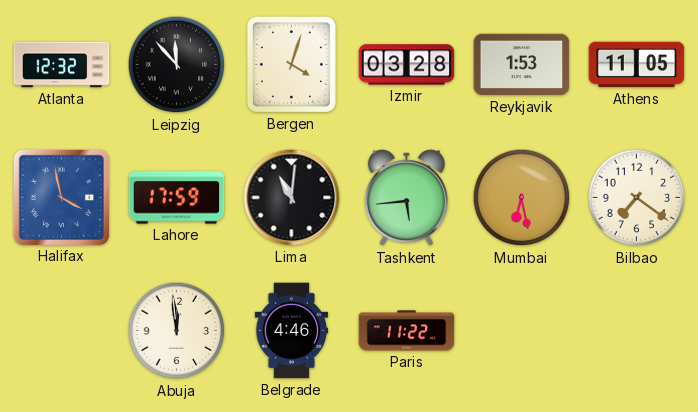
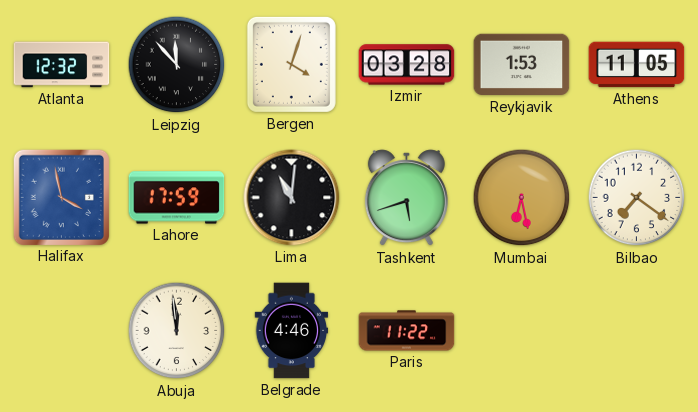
Tashkent: 5:44 -> 5:42
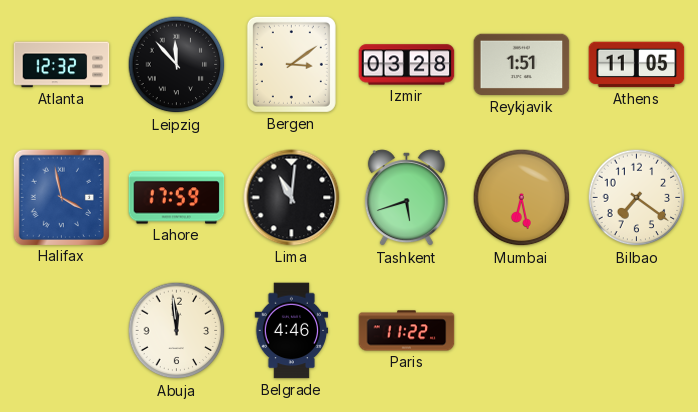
Bergen: 4:03 -> 3:09
Reykjavik: 1:53 -> 1:51
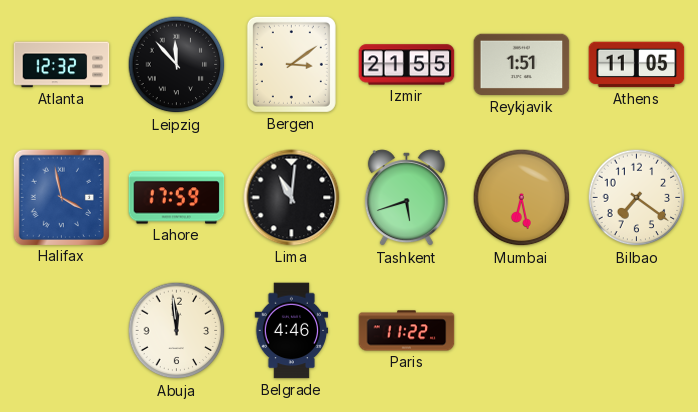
Izmir: 03:28 -> 21:55
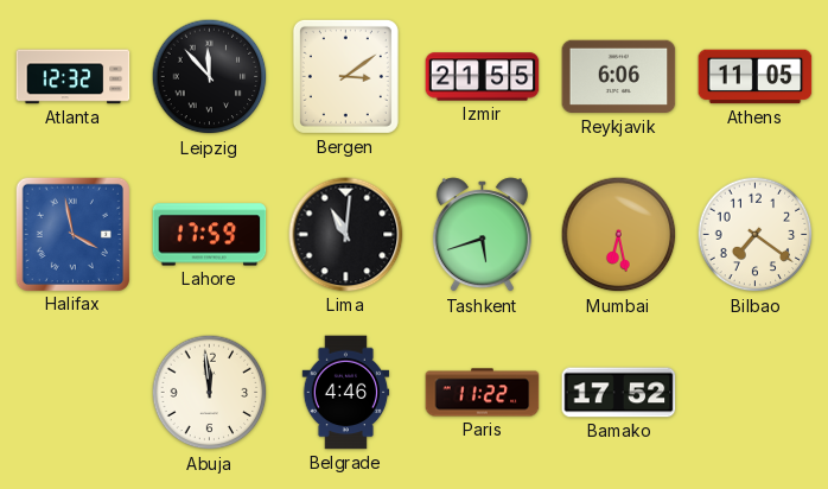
Reykjavik: 1:51 -> 6:06
Bamako: none -> 17:52
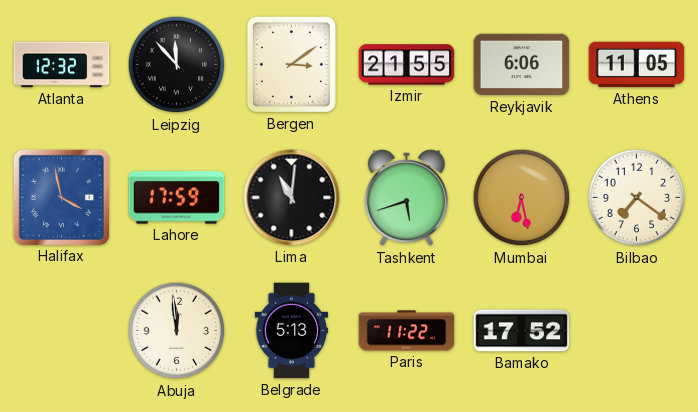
Belgrade: 4:46 -> 5:13
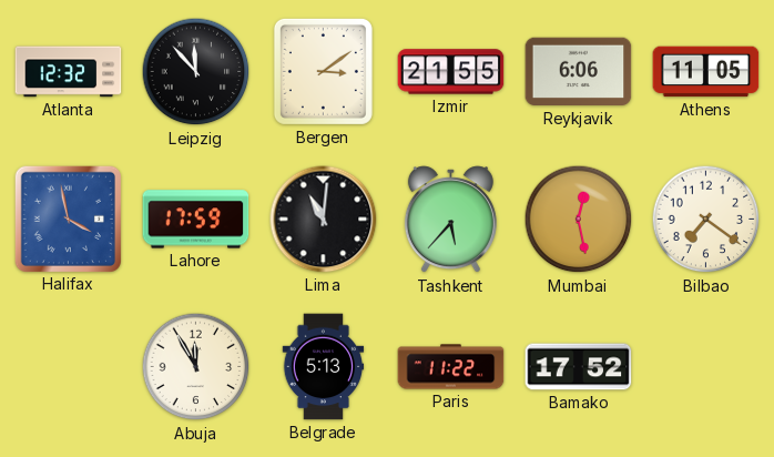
Tashkent: 5:42 -> 5:37
Mumbai: 6:28 -> 12:28
Abuja: 11:59 -> 11:55
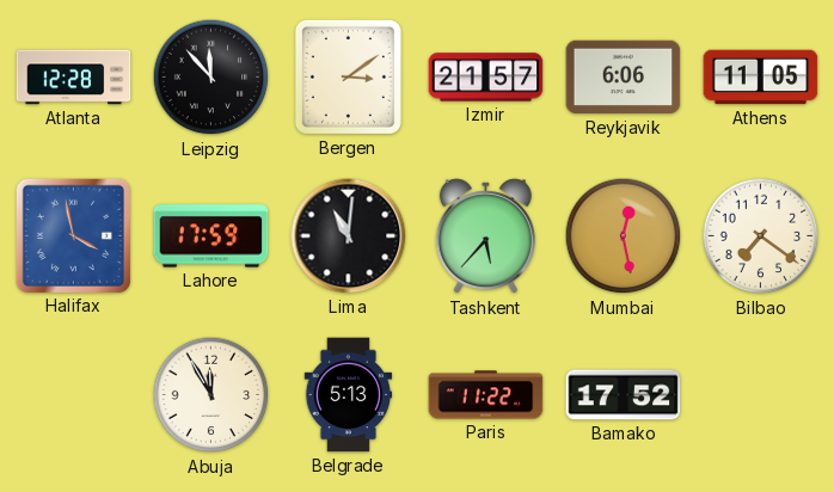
Atlanta: 12:32 -> 12:28
Izmir: 21:55 -> 21:57
